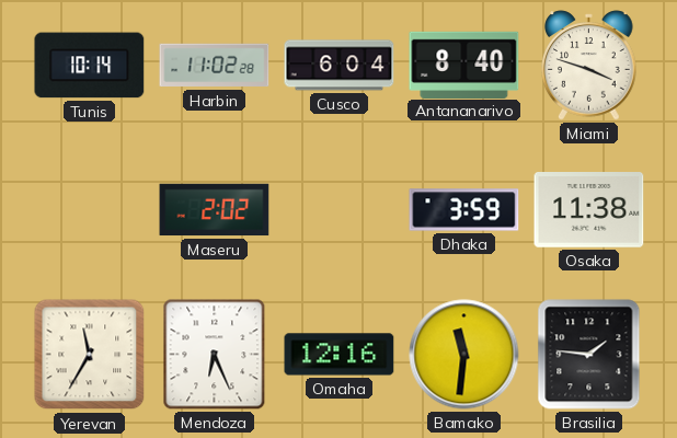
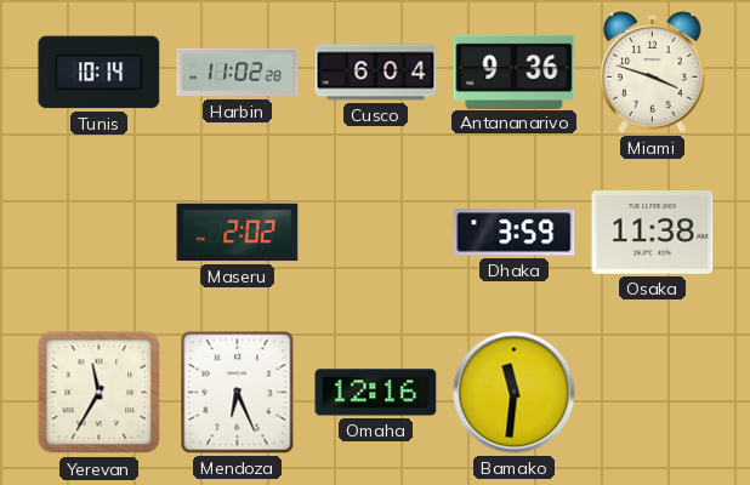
Antananarivo: 8:40 -> 9:36
Brasilia: 1:46 -> none
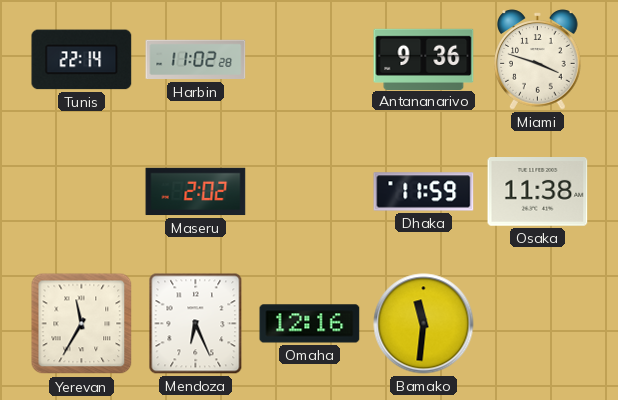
Tunis: 10:14 -> 22:14
Cusco: 6:04 -> none
Dhaka: 3:59 -> 11:59
